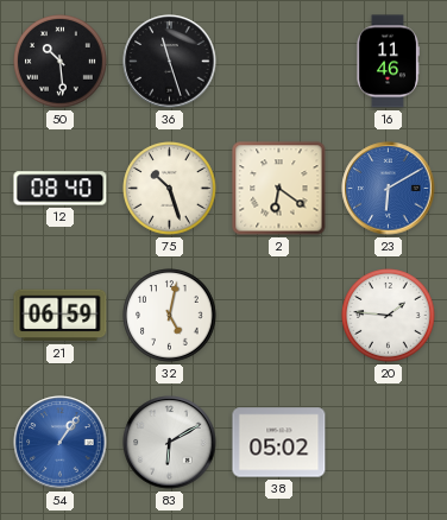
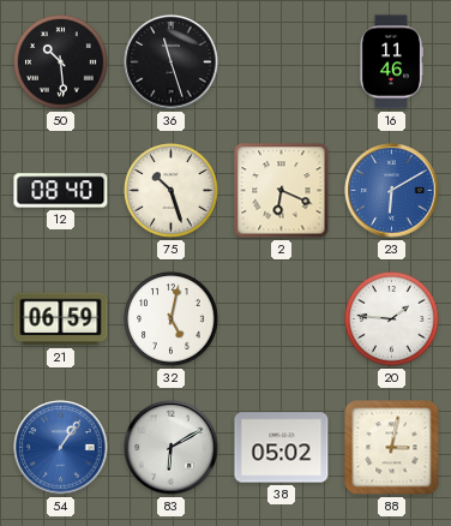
2: 6:21 -> 6:19
88: none -> 3:02
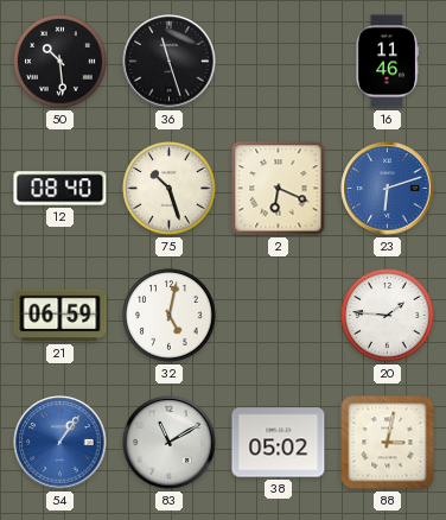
23: 6:10 -> 6:12
83: 6:10 -> 11:10
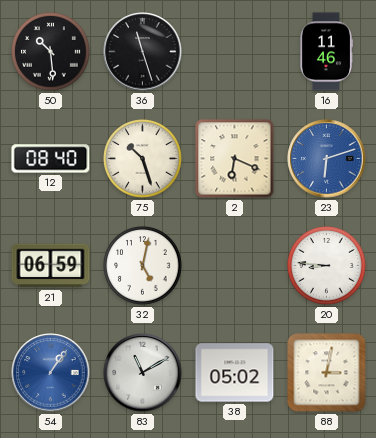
20: 1:46 -> 8:46
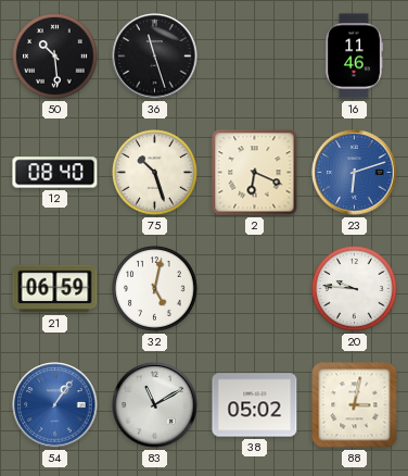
20: 8:46 -> 9:46
